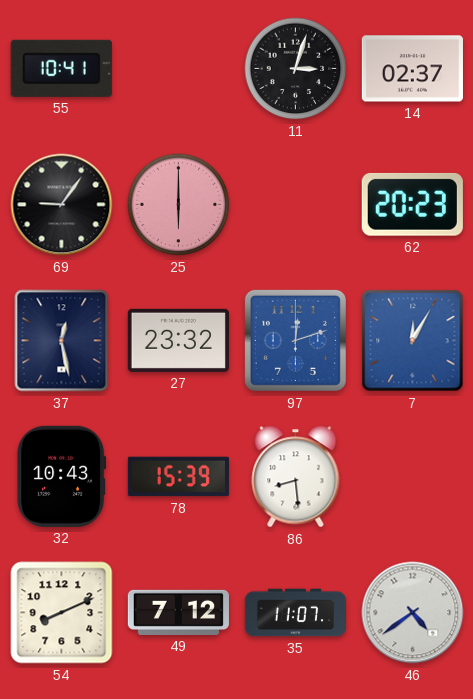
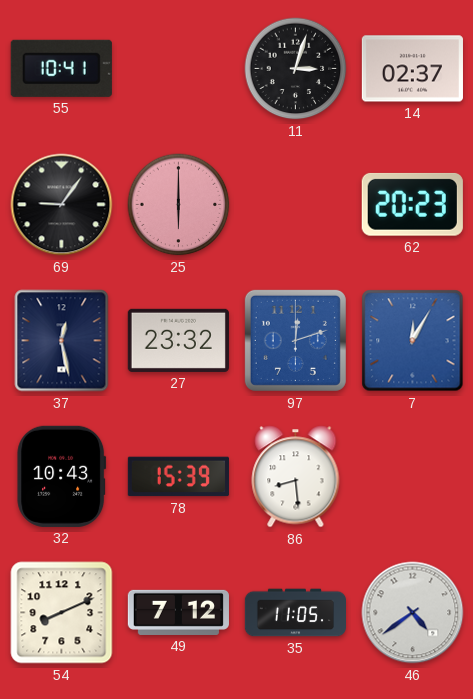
35: 11:07 -> 11:05
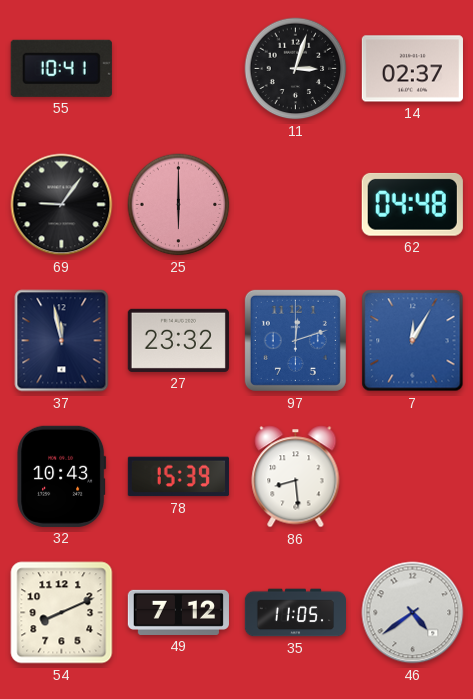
62: 20:23 -> 04:48
37: 12:28 -> 11:58
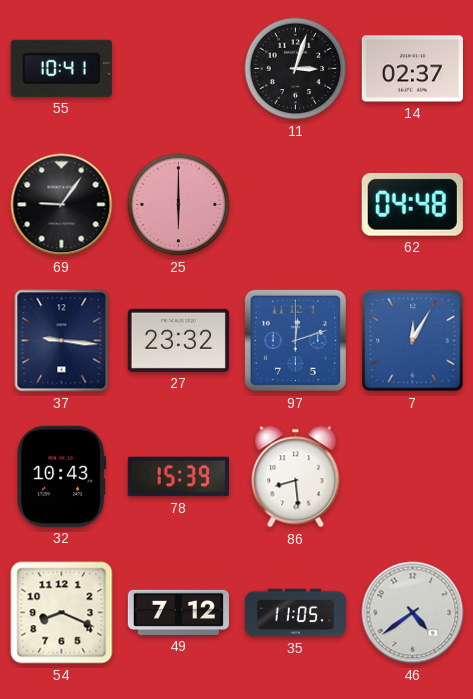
37: 11:58 -> 9:16
54: 8:11 -> 8:19
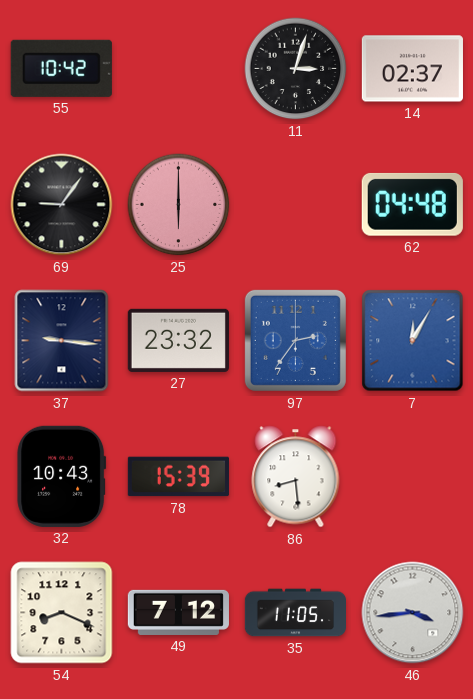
55: 10:41 -> 10:42
97: 12:12 -> 2:36
46: 4:39 -> 3:44
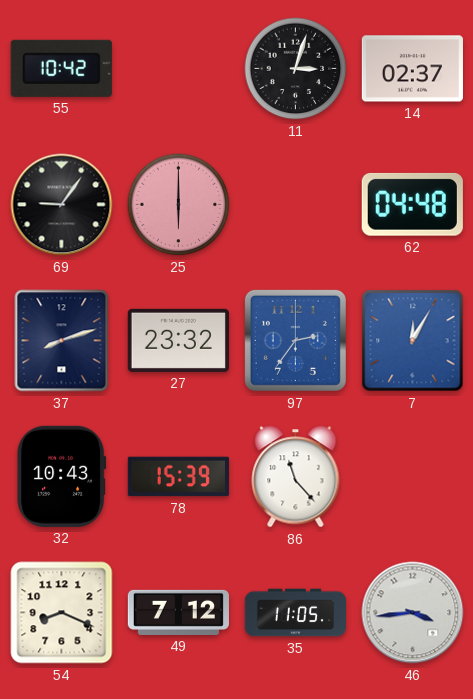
37: 9:16 -> 8:12
86: 8:29 -> 11:23
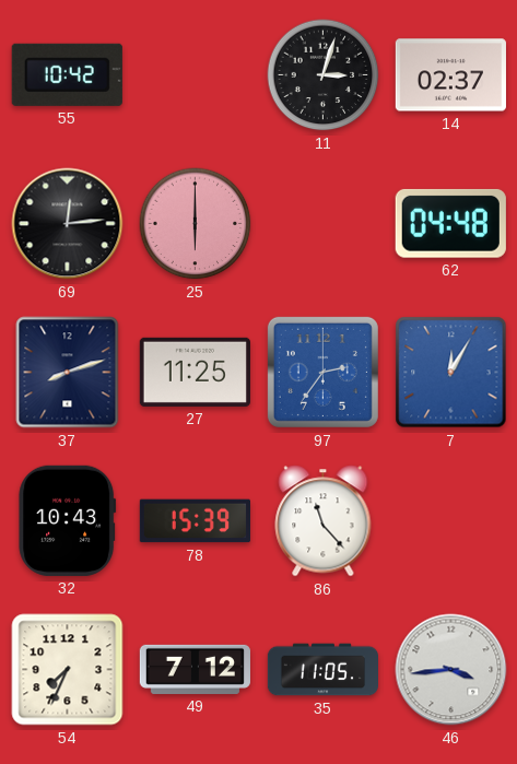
69: 9:06 -> 12:14
27: 23:32 -> 11:25
54: 8:19 -> 7:34
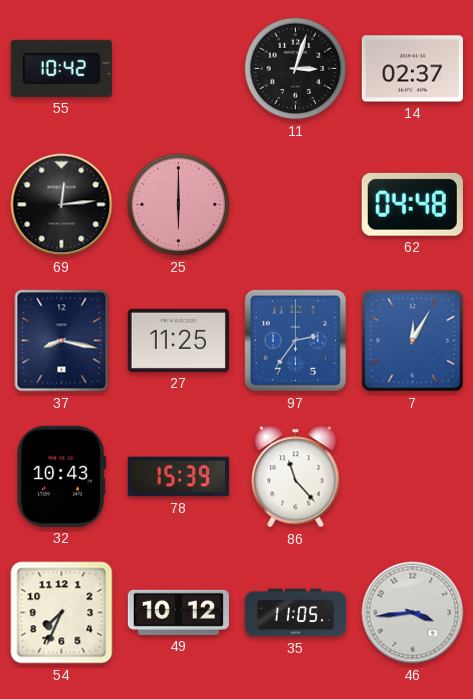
37: 8:12 -> 8:17
49: 7:12 -> 10:12
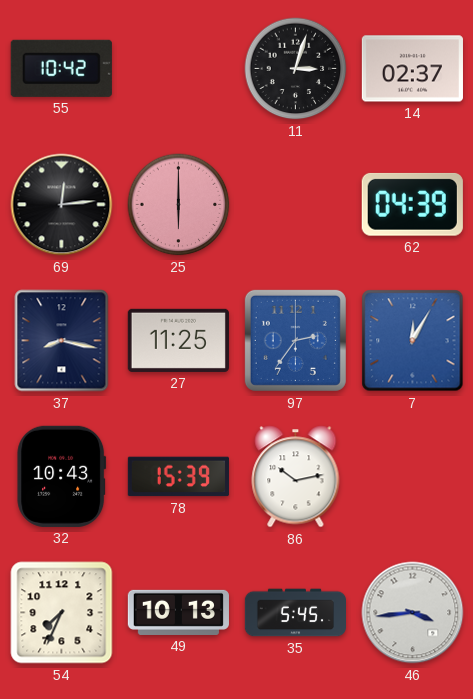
62: 04:48 -> 04:39
86: 11:23 -> 10:13
49: 10:12 -> 10:13
35: 11:05 -> 5:45
